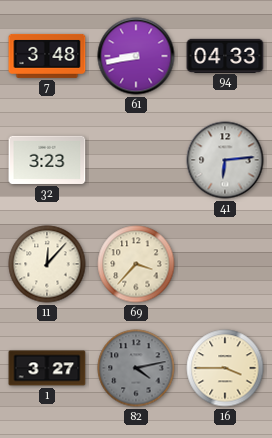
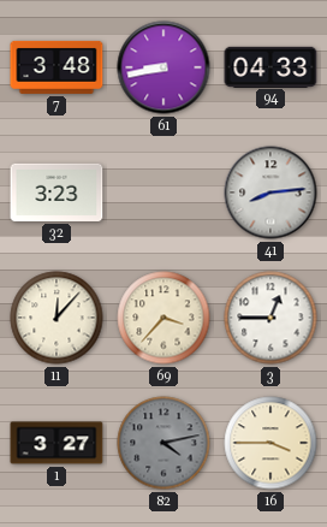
41: 6:14 -> 8:14
3: none -> 12:45
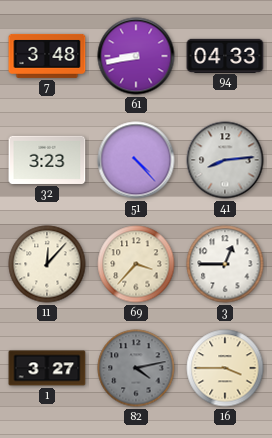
51: none -> 4:23
